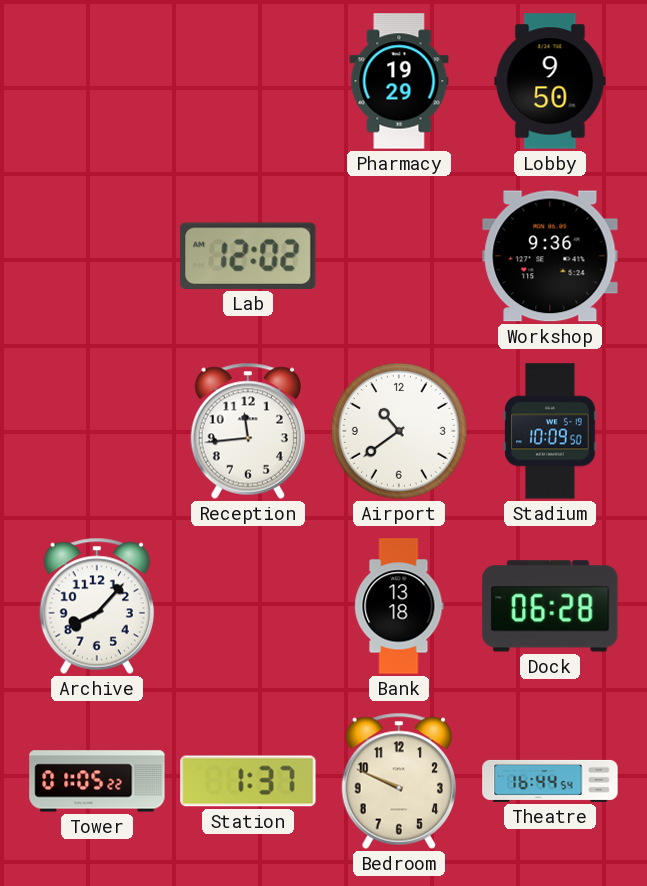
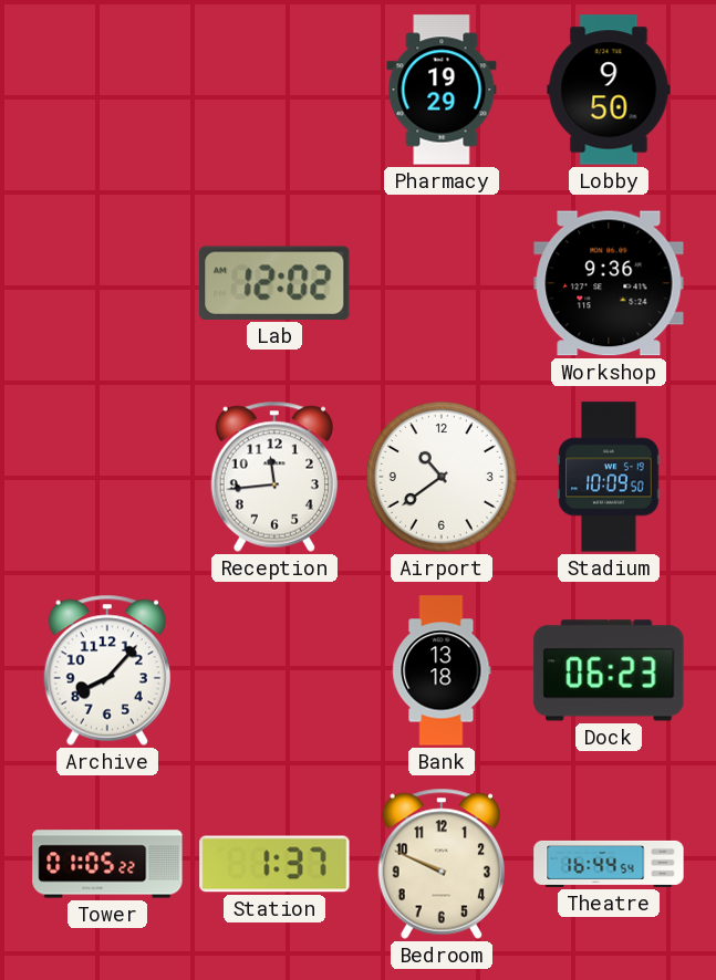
Dock: 06:28 -> 06:23
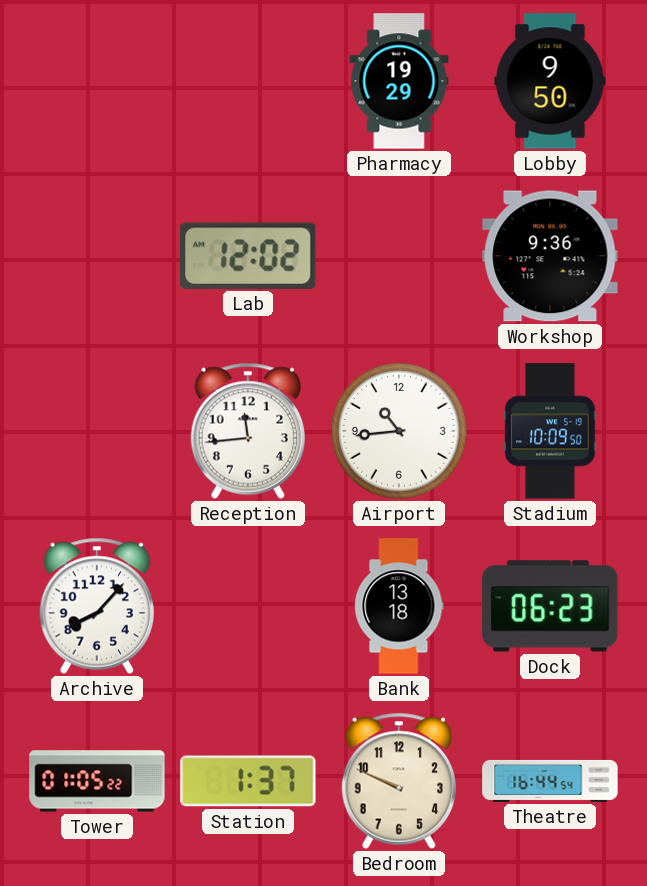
Airport: 10:39 -> 10:44
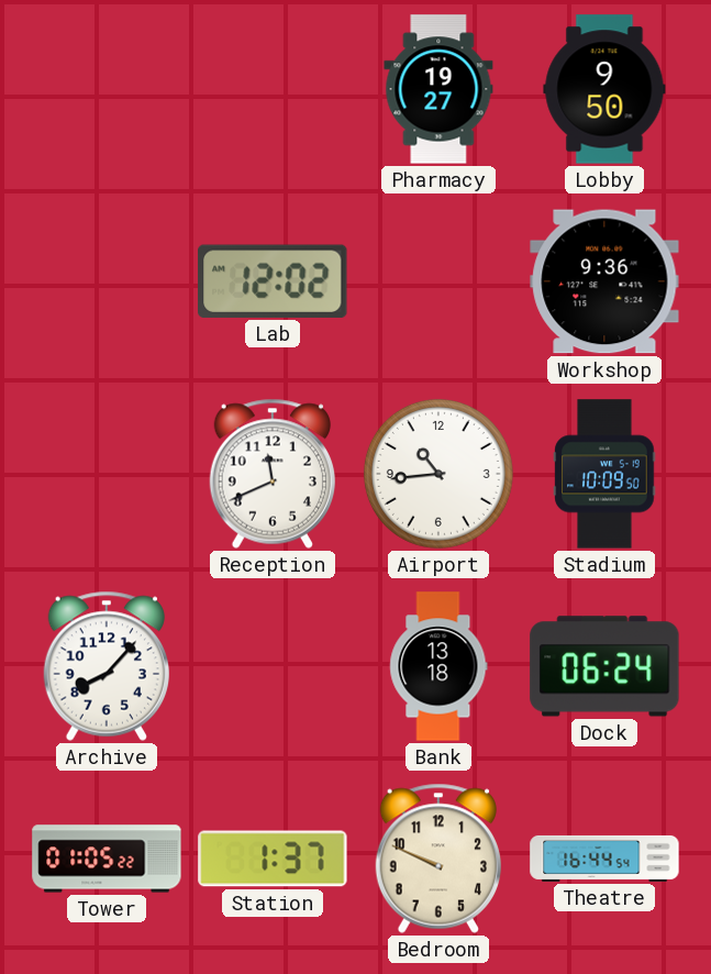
Pharmacy: 19:29 -> 19:27
Reception: 11:44 -> 11:41
Dock: 06:23 -> 06:24
